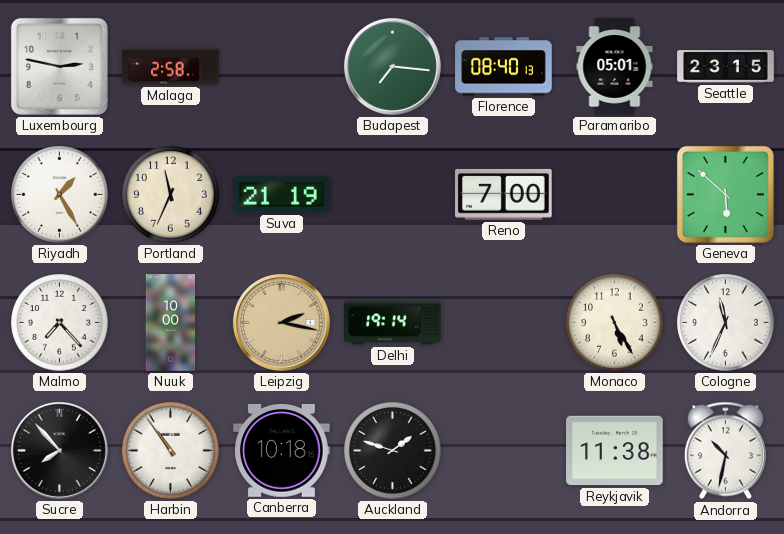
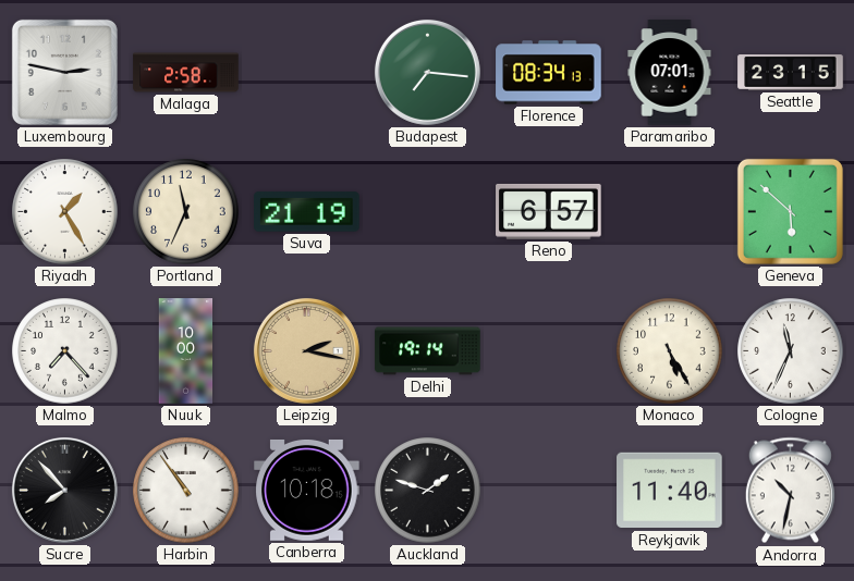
Florence: 08:40 -> 08:34
Paramaribo: 05:01 -> 07:01
Reno: 7:00 -> 6:57
Reykjavik: 11:38 -> 11:40
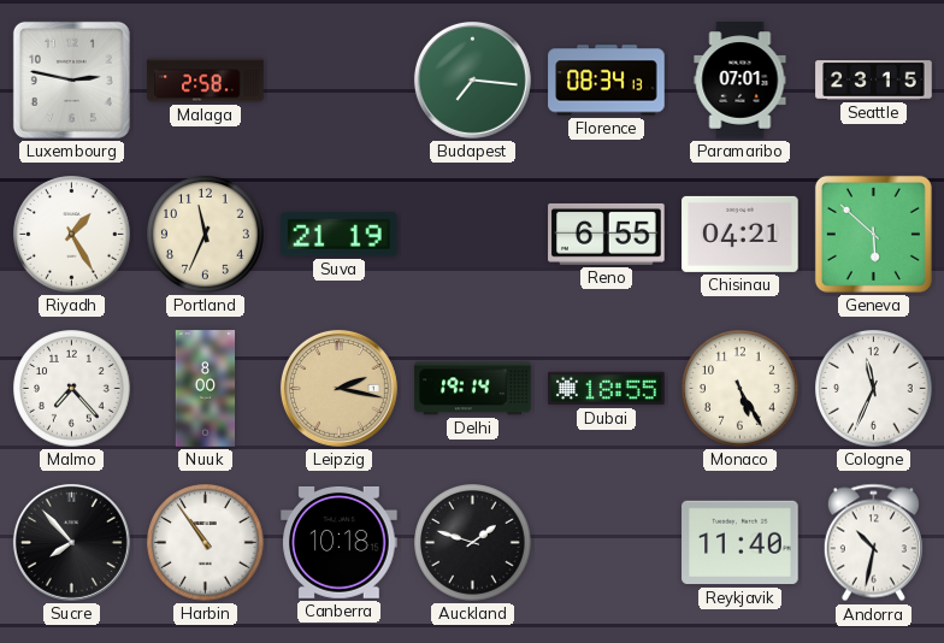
Reno: 6:57 -> 6:55
Chisinau: none -> 04:21
Nuuk: 10:00 -> 8:00
Dubai: none -> 18:55
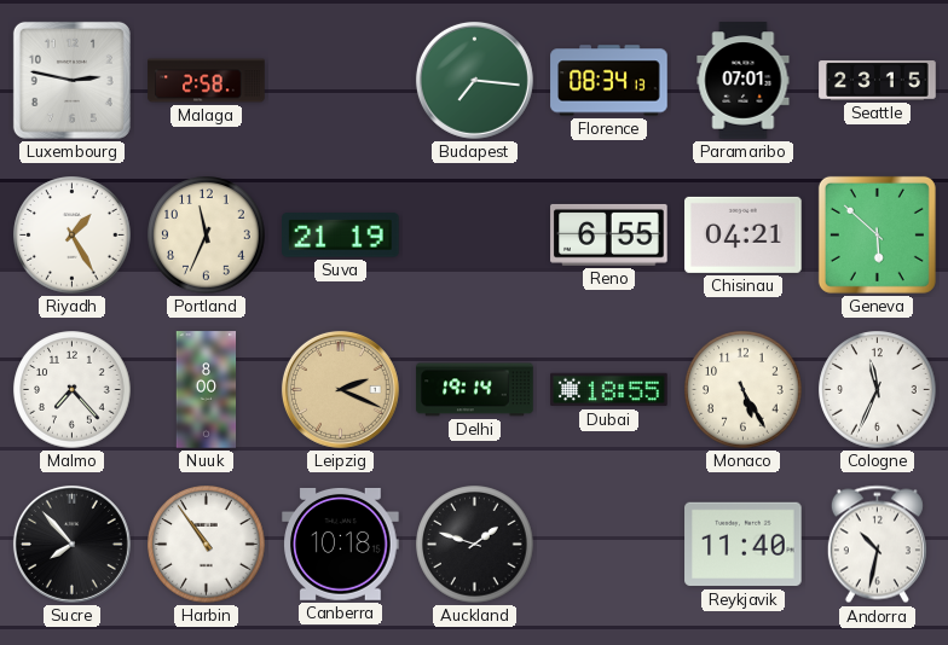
Leipzig: 2:17 -> 2:19
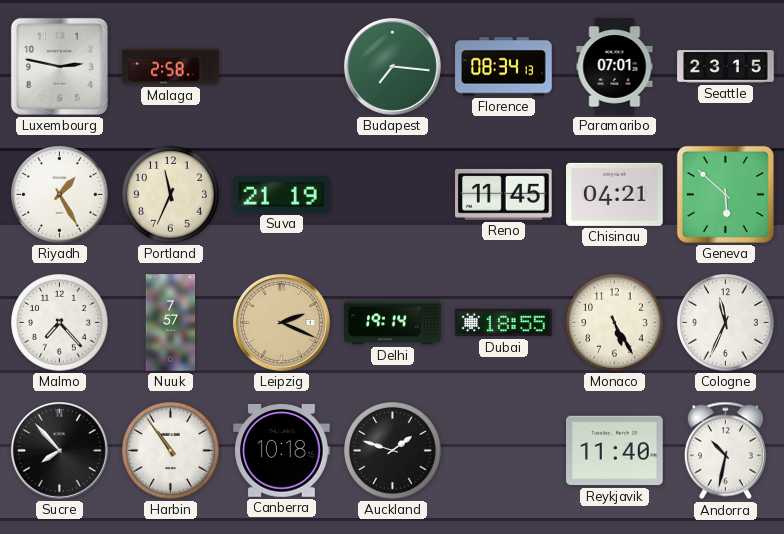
Reno: 6:55 -> 11:45
Nuuk: 8:00 -> 7:57
